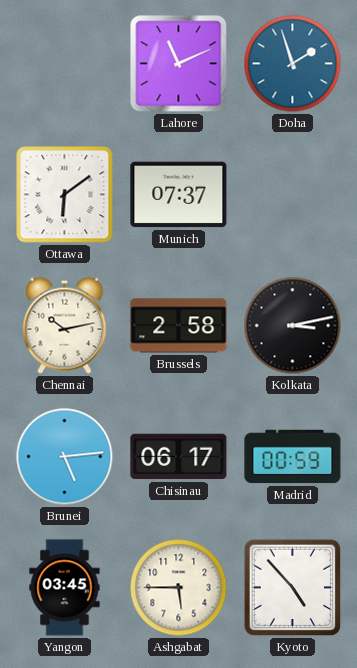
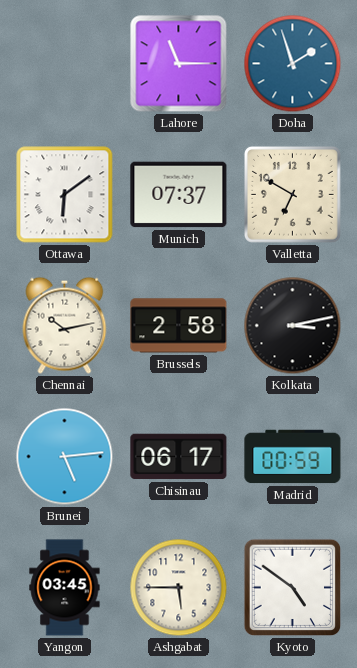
Lahore: 11:11 -> 11:15
Valletta: none -> 6:50
Kyoto: 4:53 -> 4:51
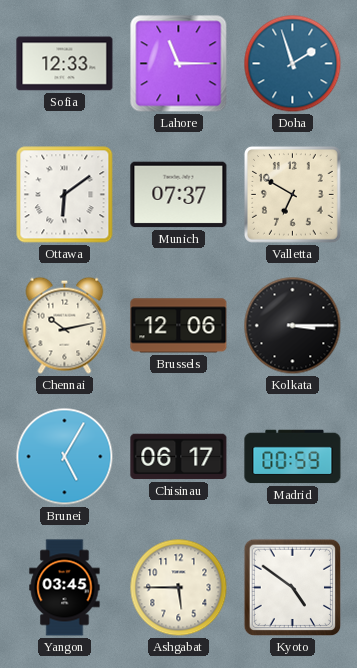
Sofia: none -> 12:33
Brussels: 2:58 -> 12:06
Kolkata: 3:13 -> 3:15
Brunei: 5:14 -> 5:05
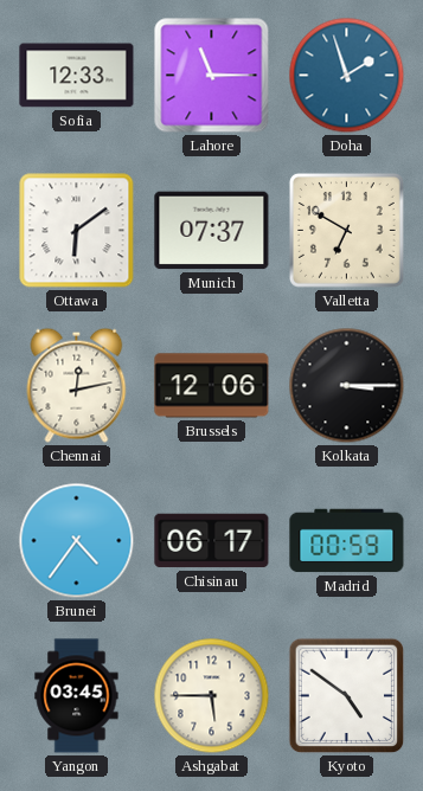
Chennai: 10:13 -> 12:13
Brunei: 5:05 -> 4:36
